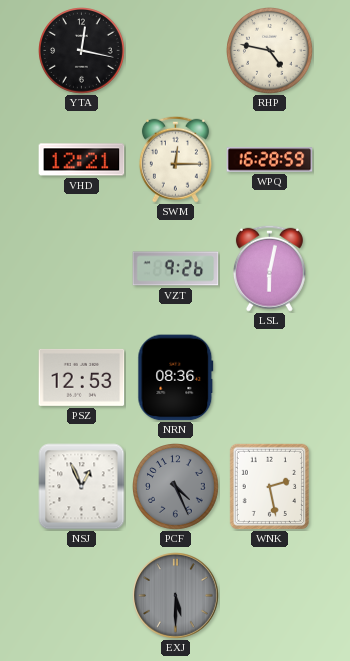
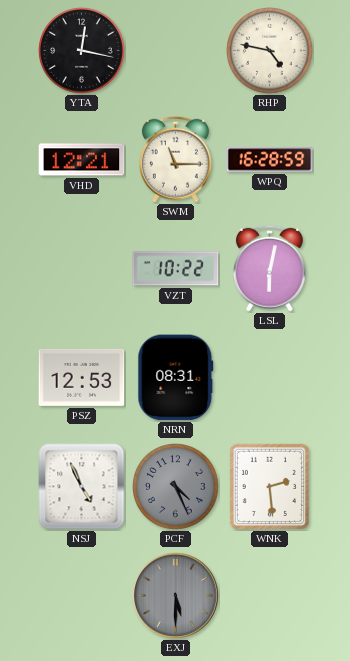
SWM: 12:15 -> 11:15
VZT: 9:26 -> 10:22
NRN: 08:36 -> 08:31
NSJ: 12:56 -> 4:56
WNK: 2:28 -> 2:29
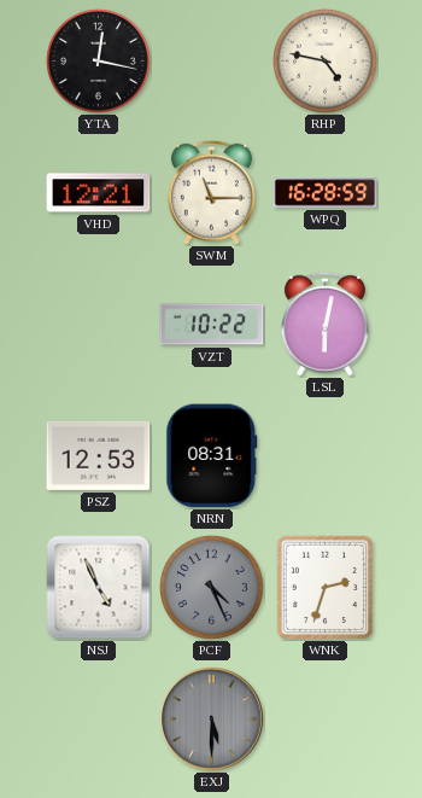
WNK: 2:29 -> 2:33
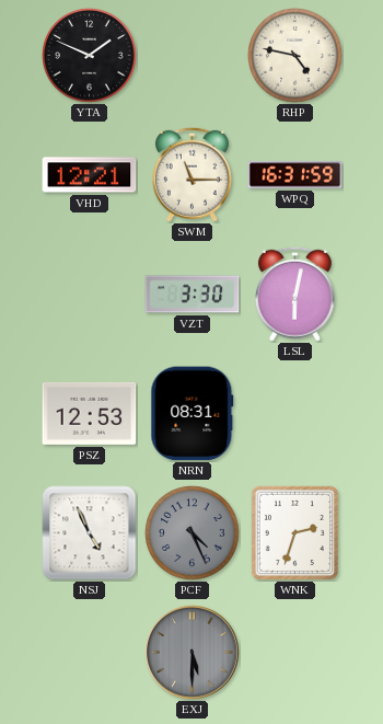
YTA: 12:17 -> 1:49
WPQ: 16:28 -> 16:31
VZT: 10:22 -> 3:30
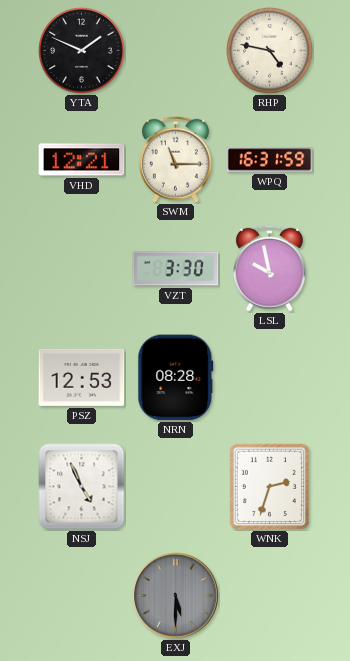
LSL: 6:02 -> 9:58
NRN: 08:31 -> 08:28
PCF: 4:26 -> none
